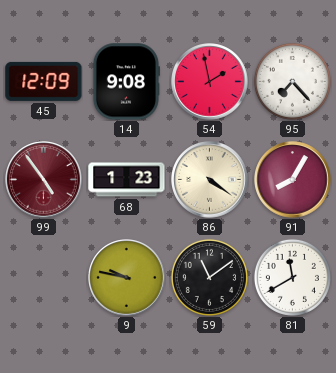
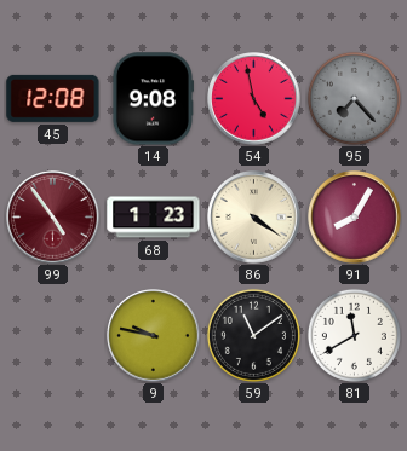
45: 12:09 -> 12:08
54: 1:58 -> 4:58
95 dial: white -> grey
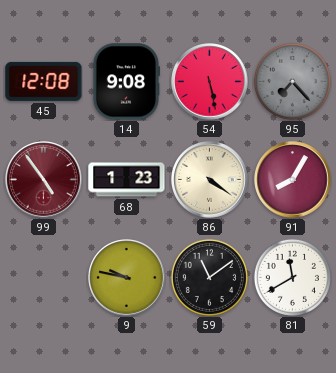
54: 4:58 -> 5:28
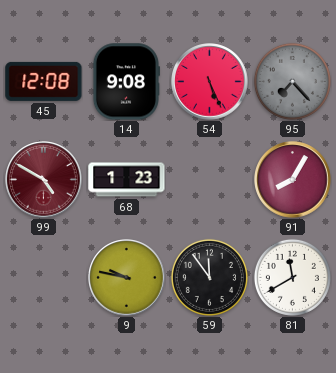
54: 5:28 -> 5:26
99: 4:54 -> 4:50
86: 4:21 -> none
59: 11:09 -> 11:54
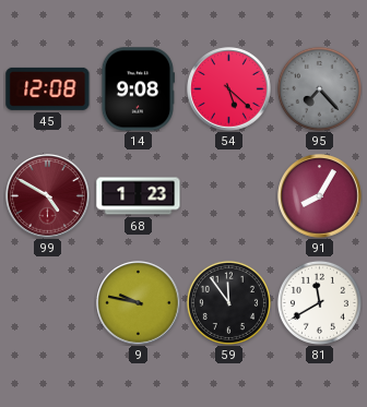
54: 5:26 -> 5:22
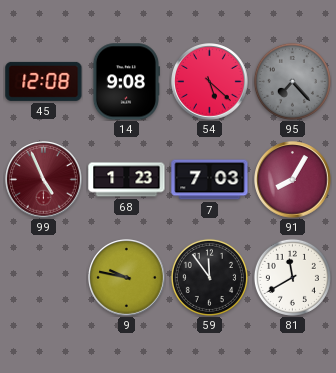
99: 4:50 -> 4:56
7: none -> 7:03
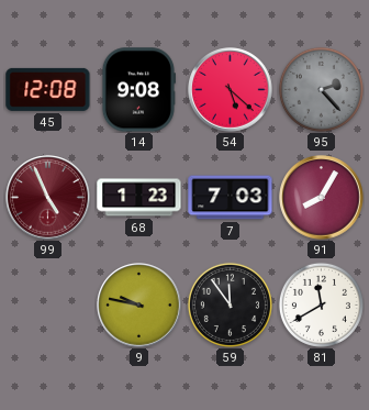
95: 7:23 -> 2:23
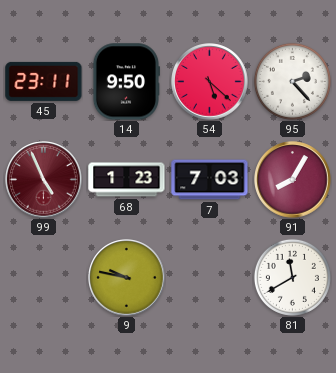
45: 12:08 -> 23:11
14: 9:08 -> 9:50
95 dial: grey -> white
59: 11:54 -> none
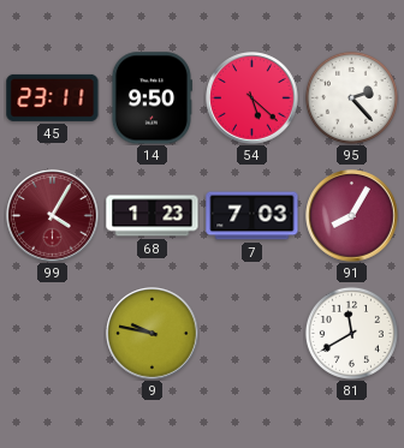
99: 4:56 -> 4:05
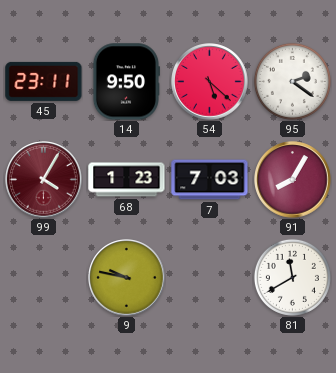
95: 2:23 -> 2:21
